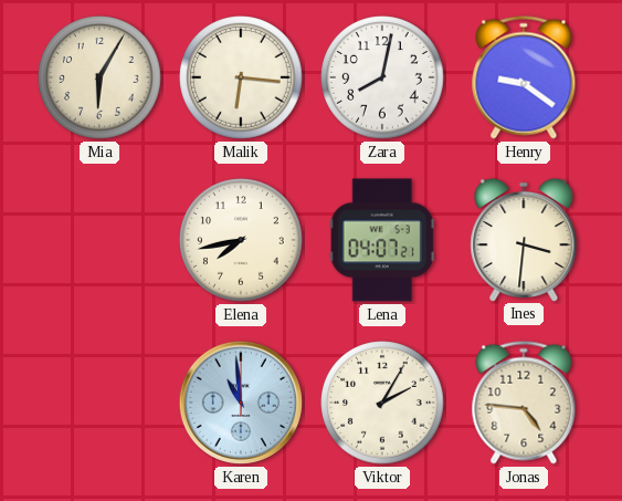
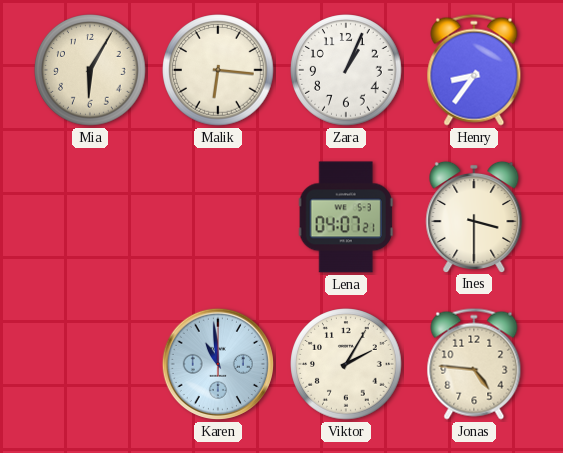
Zara: 8:02 -> 1:04
Henry: 9:21 -> 8:36
Elena: 7:43 -> none
Ines: 3:31 -> 3:30
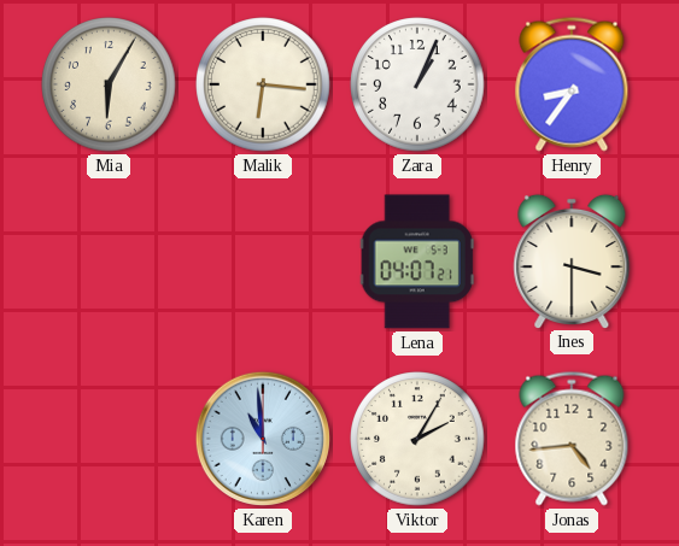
Jonas: 4:46 -> 4:44
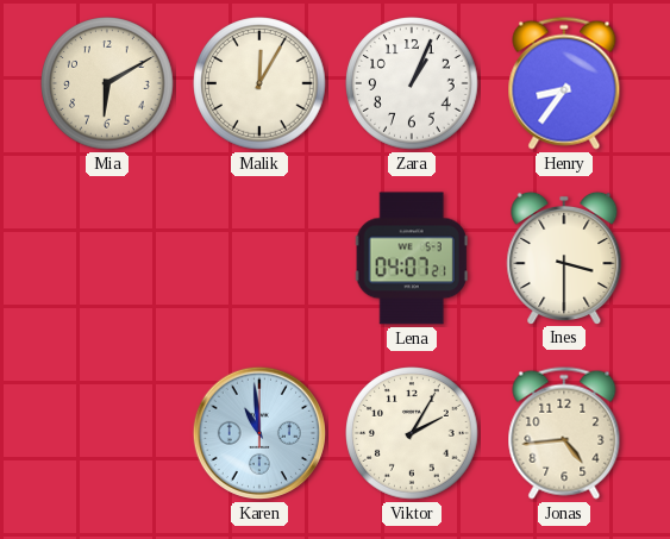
Mia: 6:05 -> 6:10
Malik: 6:16 -> 12:05
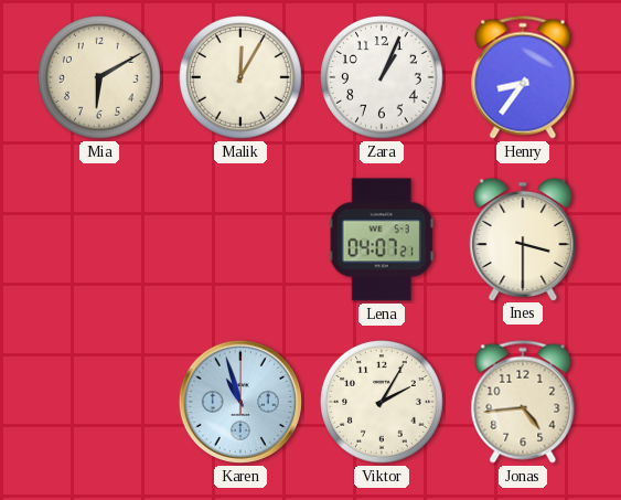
Karen: 10:59 -> 10:57
